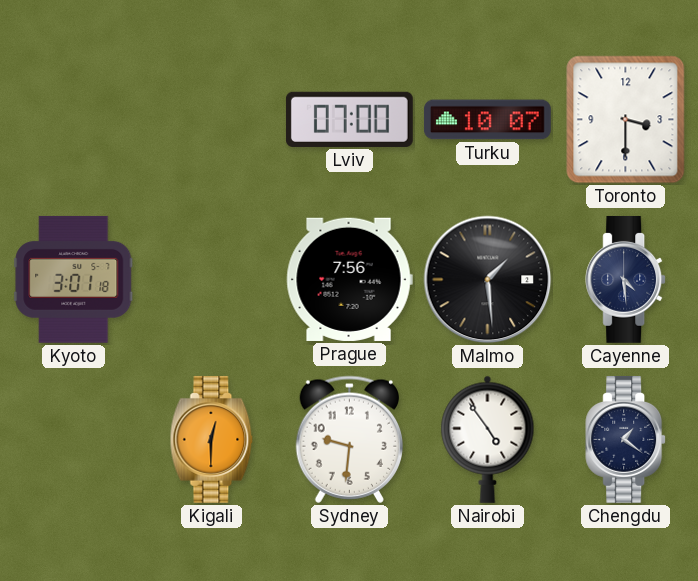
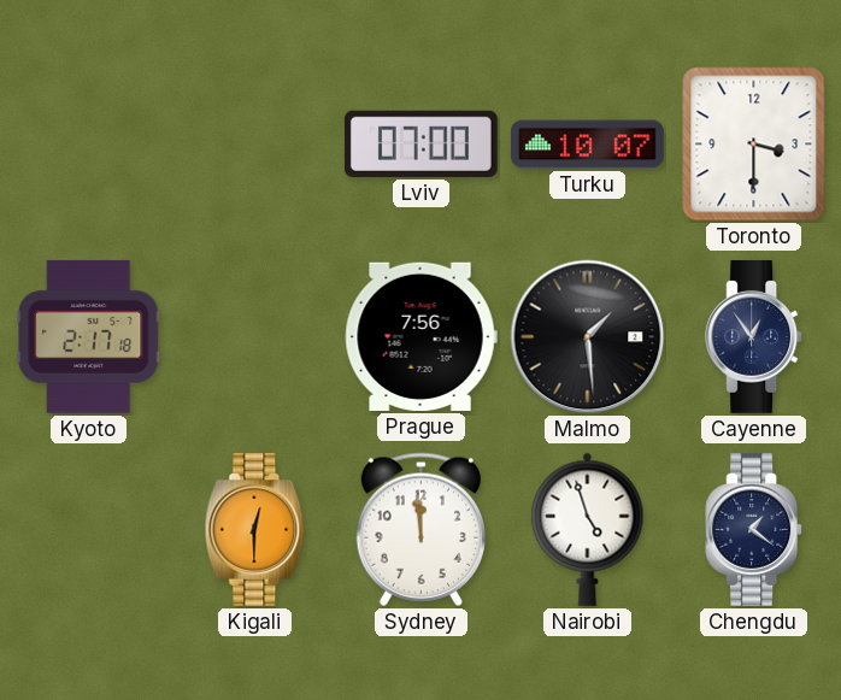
Kyoto: 3:01 -> 2:17
Cayenne: 4:29 -> 12:54
Sydney: 9:31 -> 11:59
Nairobi: 4:54 -> 4:57
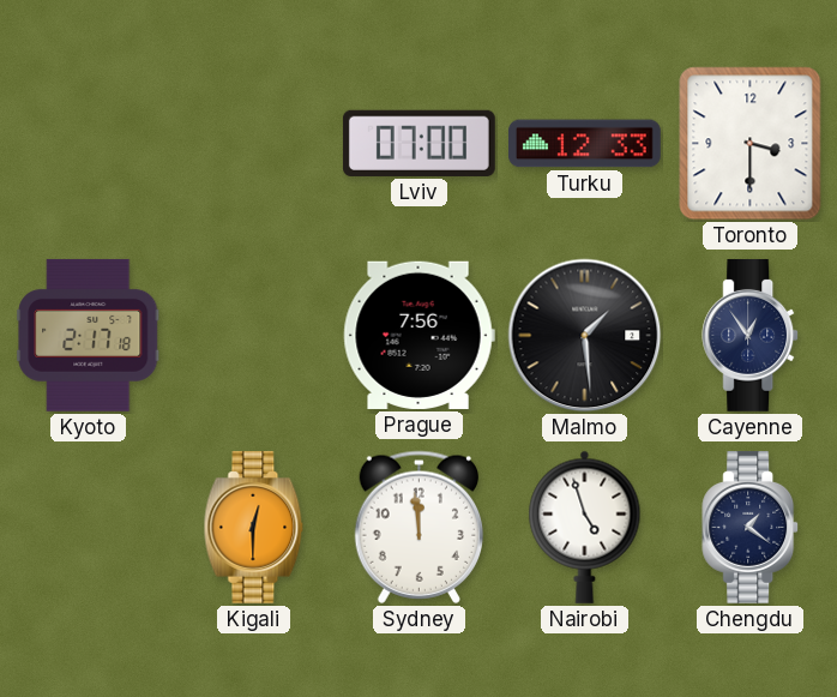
Turku: 10:07 -> 12:33
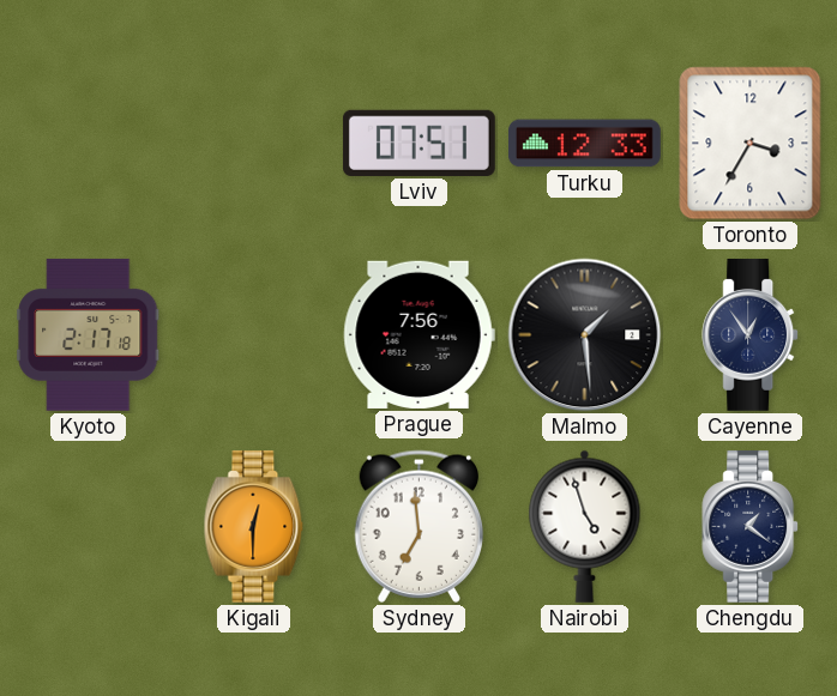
Lviv: 07:00 -> 07:51
Toronto: 3:30 -> 3:35
Sydney: 11:59 -> 6:59
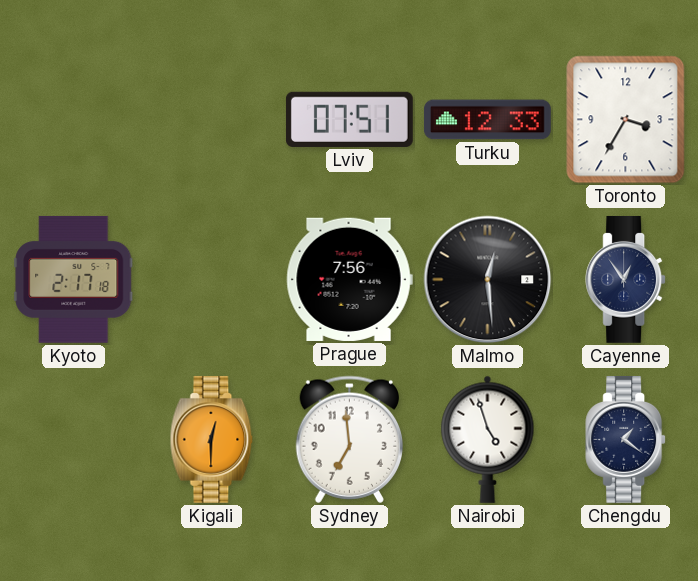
Malmo: 1:29 -> 12:29
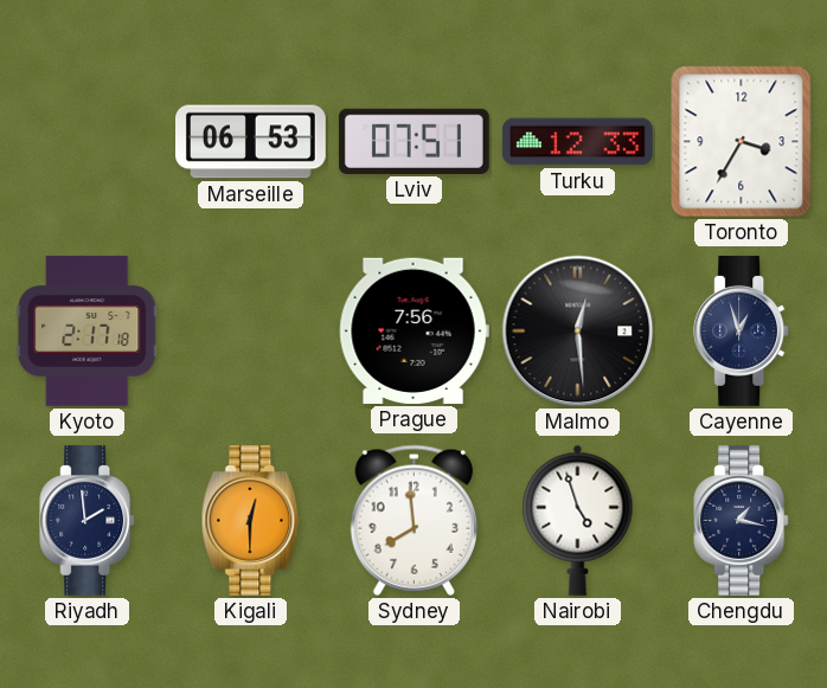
Marseille: none -> 06:53
Cayenne: 12:54 -> 12:57
Riyadh: none -> 1:59
Sydney: 6:59 -> 7:59
Chengdu: 1:21 -> 1:17
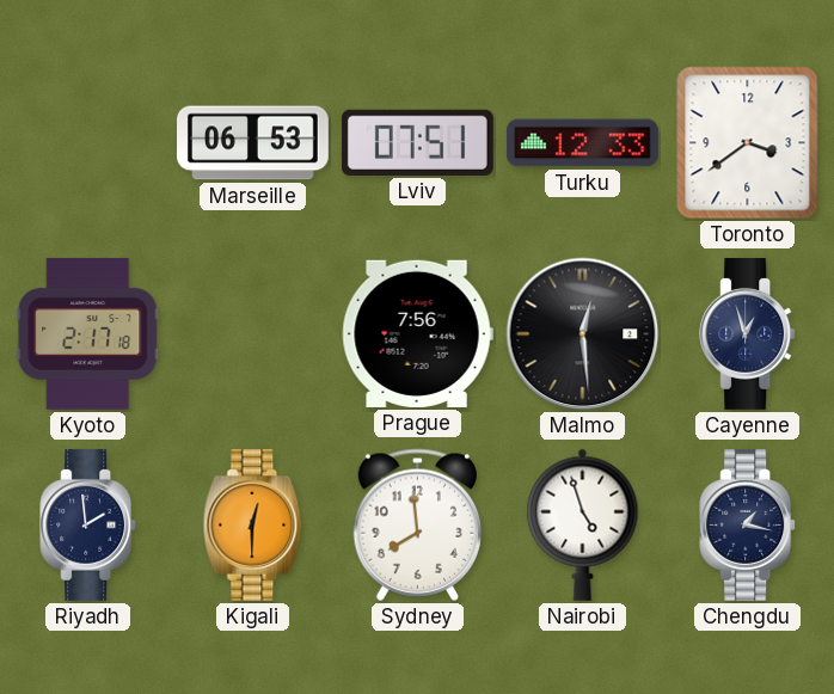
Toronto: 3:35 -> 3:39
